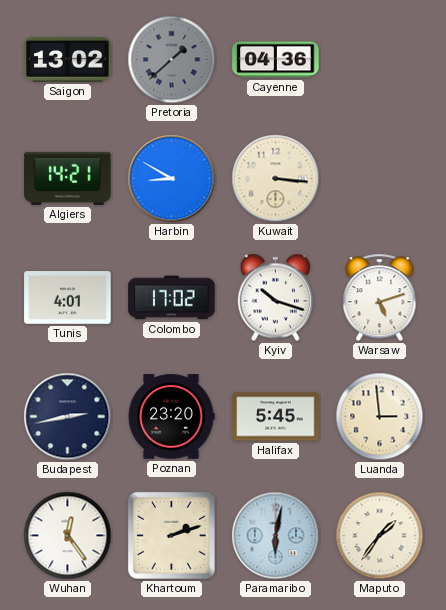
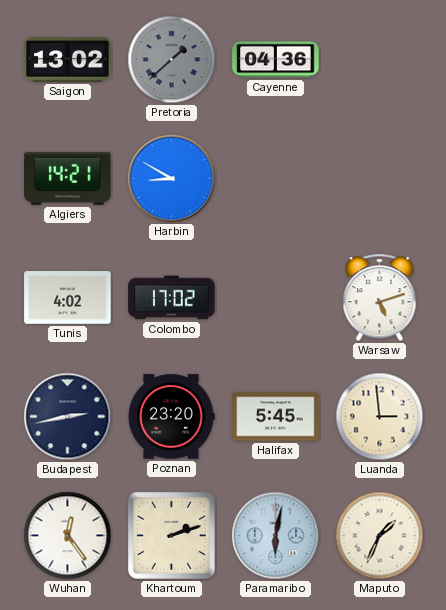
Kuwait: 3:16 -> none
Tunis: 4:01 -> 4:02
Kyiv: 10:18 -> none
Maputo: 1:36 -> 1:34
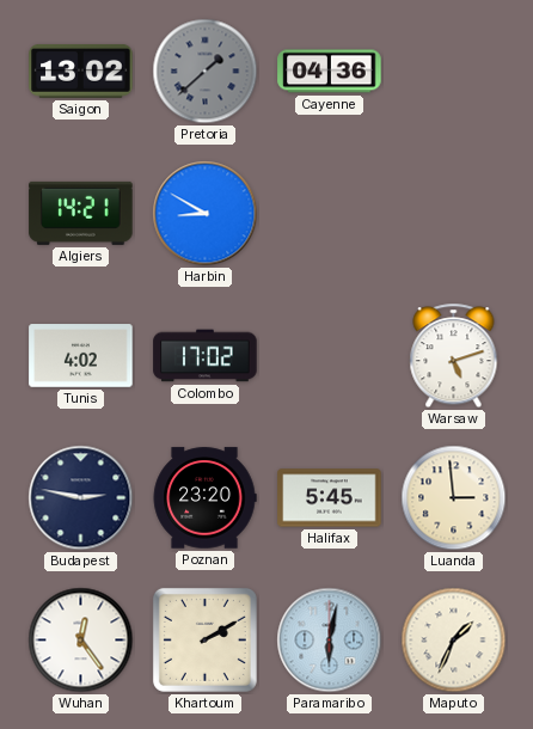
Budapest: 2:43 -> 2:47
Khartoum: 2:12 -> 2:10
